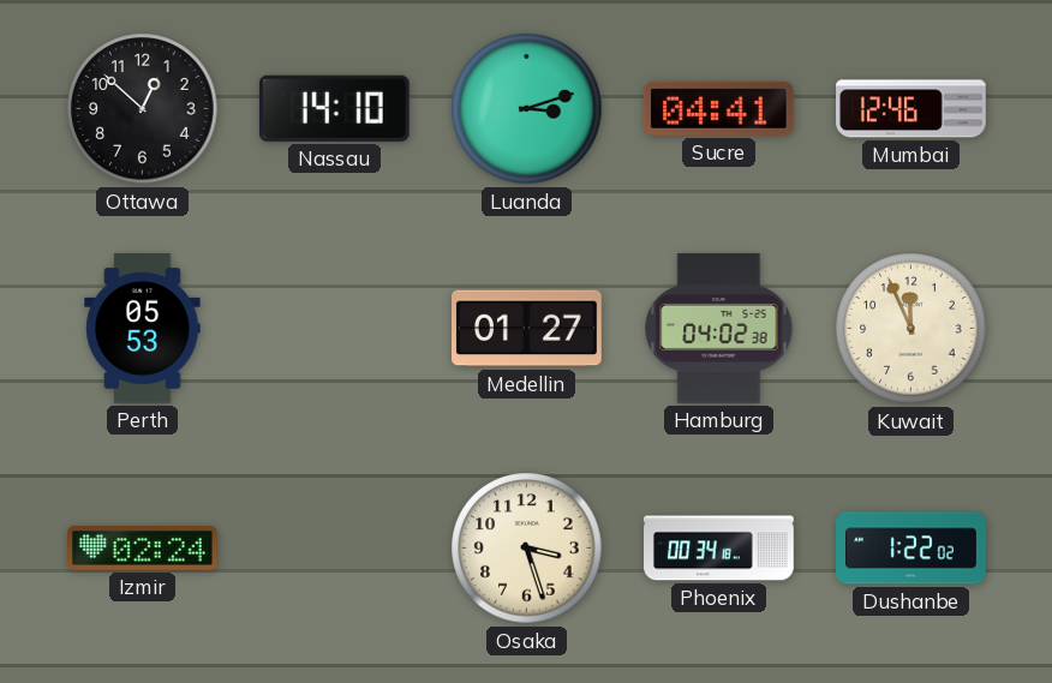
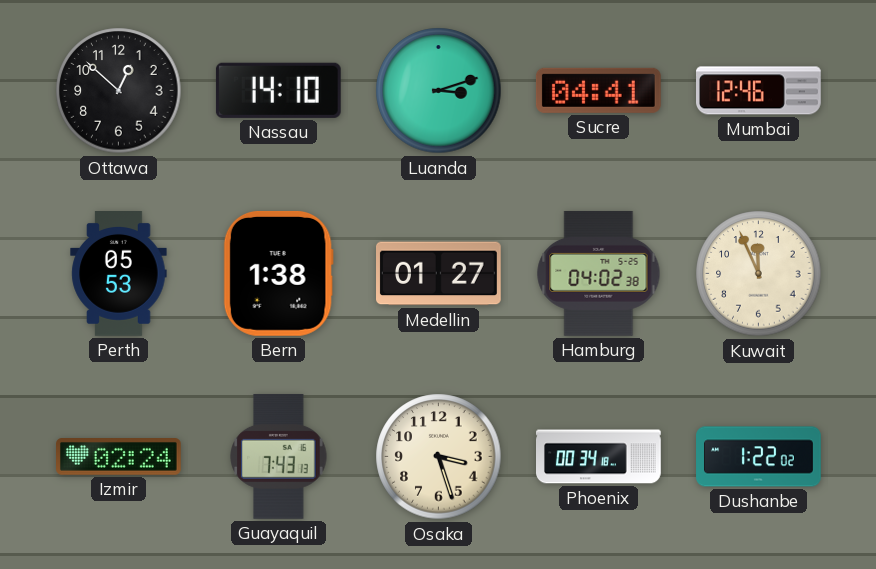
Bern: none -> 1:38
Guayaquil: none -> 7:43
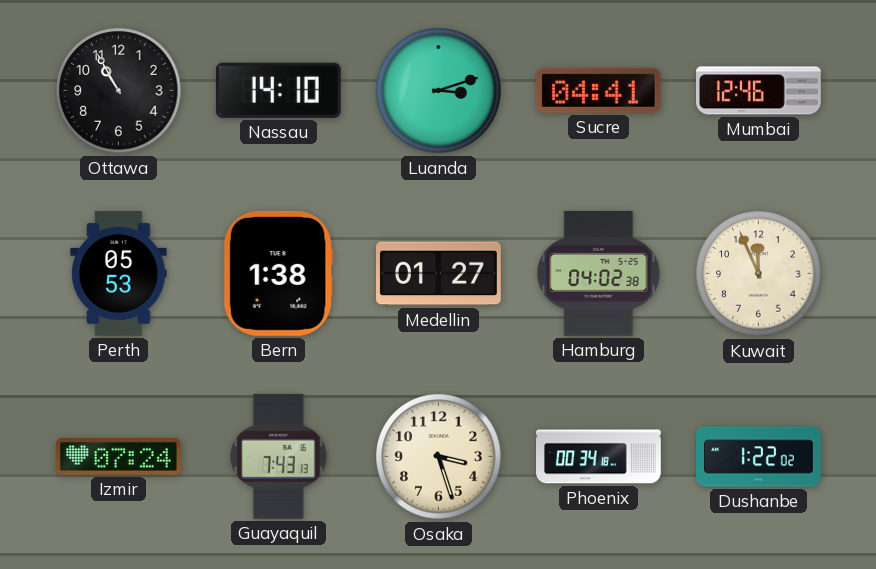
Ottawa: 12:52 -> 10:55
Izmir: 02:24 -> 07:24
